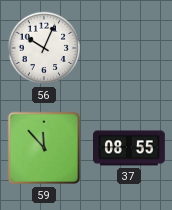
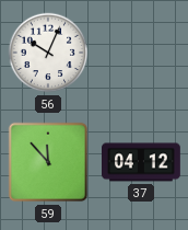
37: 08:55 -> 04:12
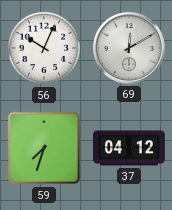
69: none -> 12:10
59: 11:53 -> 7:33
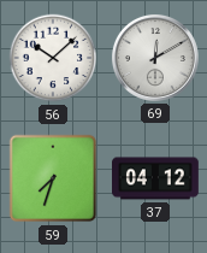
56: 10:04 -> 10:08
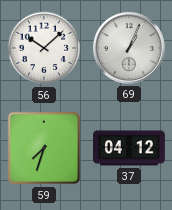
69: 12:10 -> 1:04
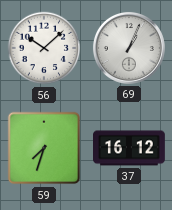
37: 04:12 -> 16:12
